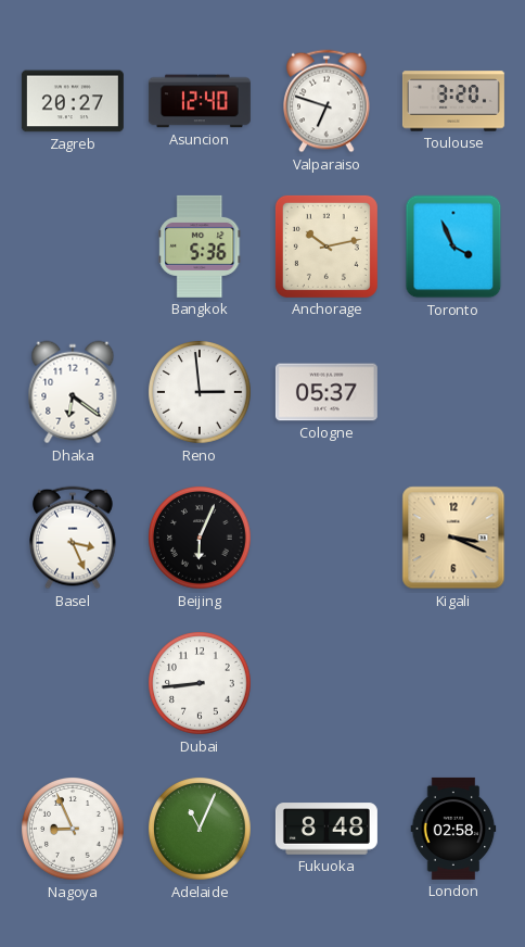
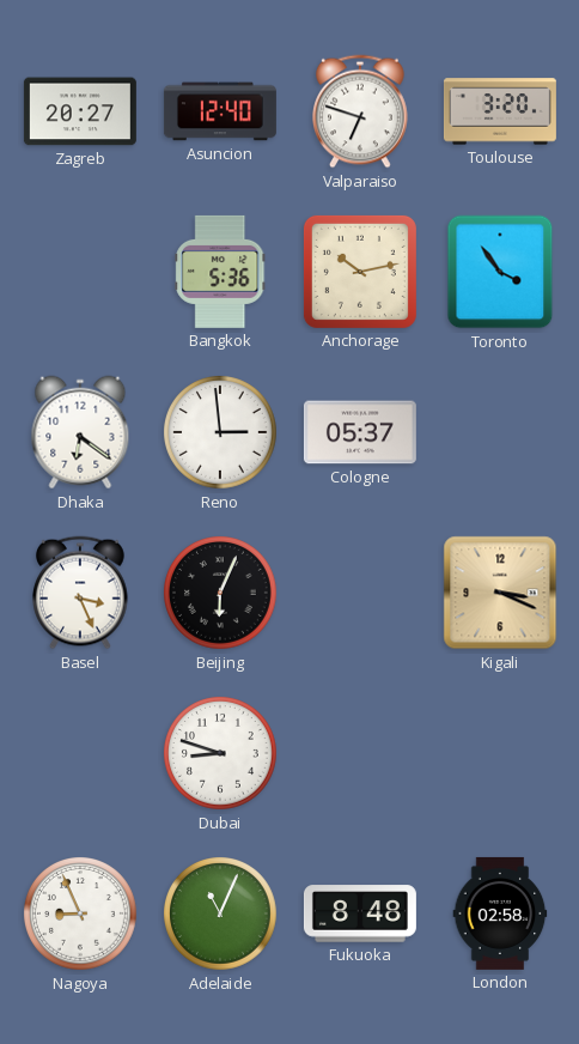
Toronto: 3:56 -> 3:54
Dubai: 8:44 -> 8:48
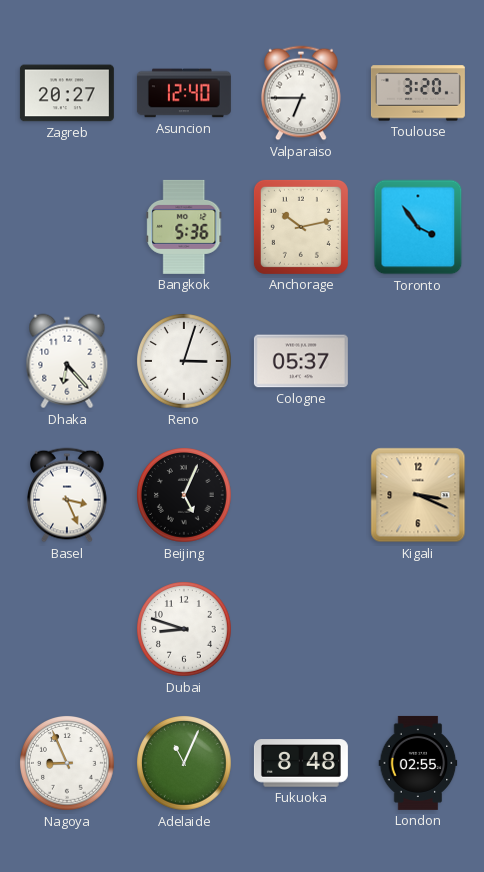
Valparaiso: 6:48 -> 6:45
Dhaka: 6:21 -> 6:23
Reno: 2:59 -> 3:03
Beijing: 6:04 -> 5:04
London: 02:58 -> 02:55
